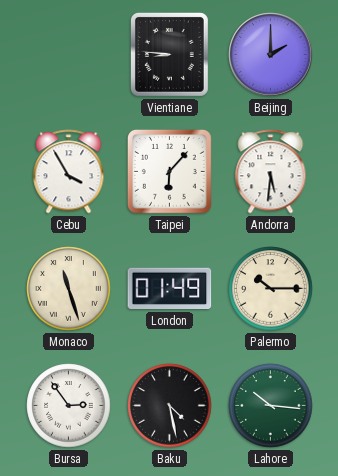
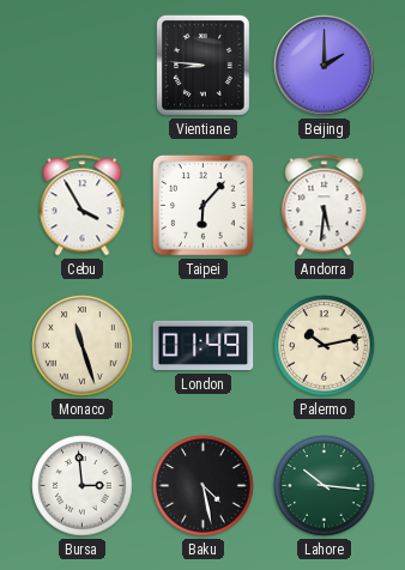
Palermo: 10:15 -> 10:13
Bursa: 2:54 -> 2:59
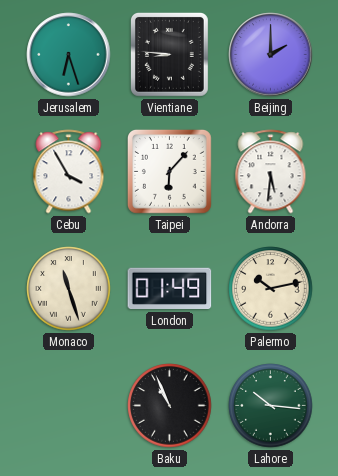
Jerusalem: none -> 6:27
Bursa: 2:59 -> none
Baku: 4:28 -> 10:56
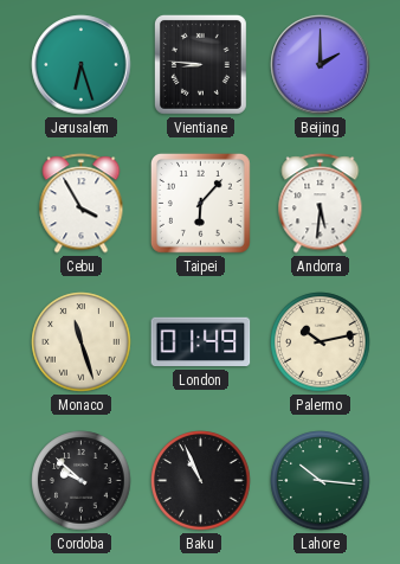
Cordoba: none -> 9:52
